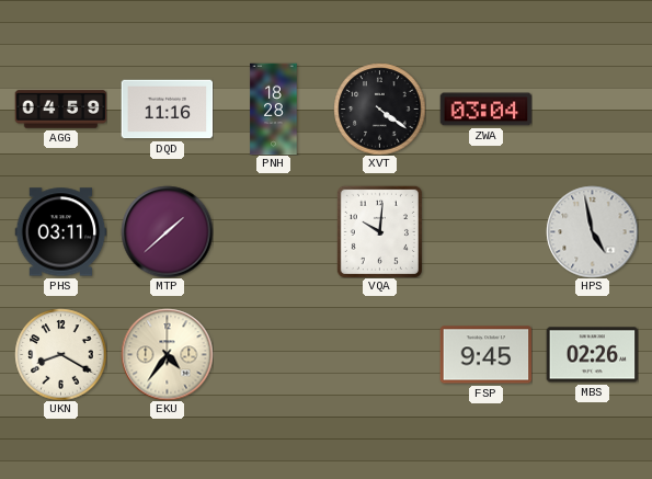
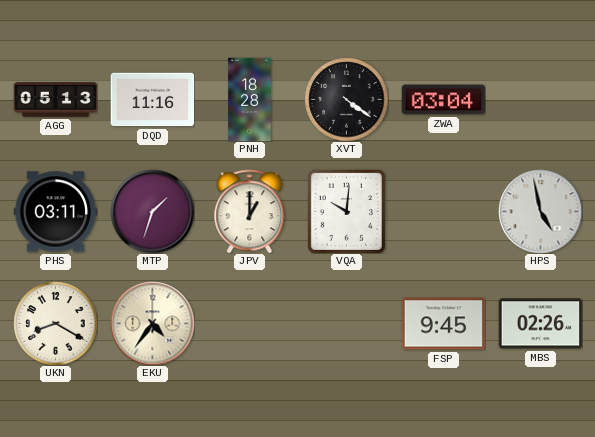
AGG: 04:59 -> 05:13
MTP: 1:38 -> 1:33
JPV: none -> 1:00
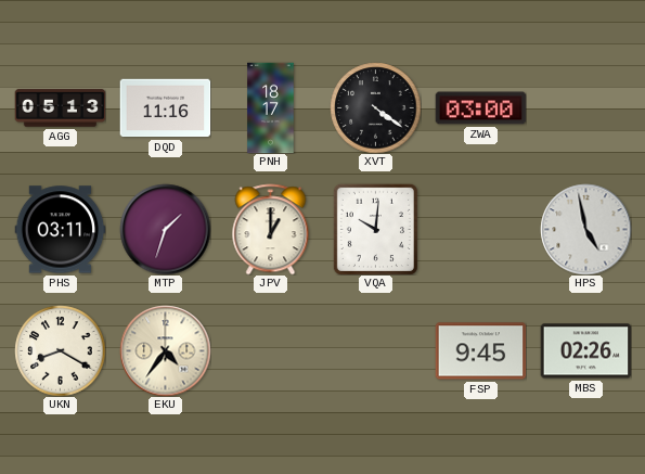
PNH: 18:28 -> 18:17
ZWA: 03:04 -> 03:00
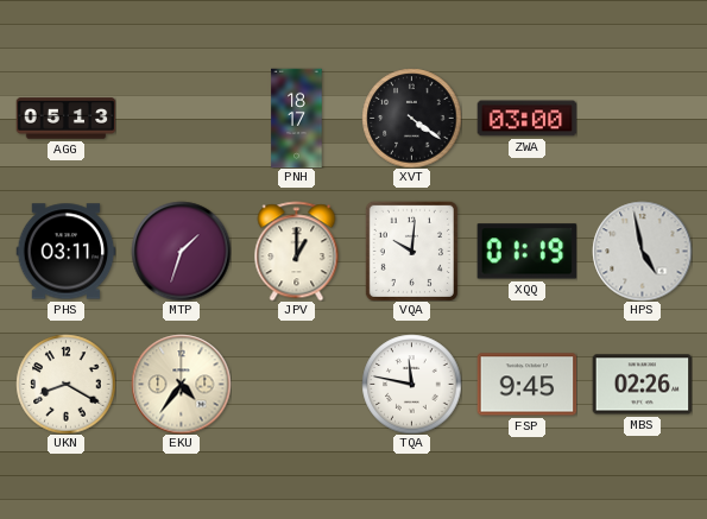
DQD: 11:16 -> none
XQQ: none -> 01:19
TQA: none -> 11:47
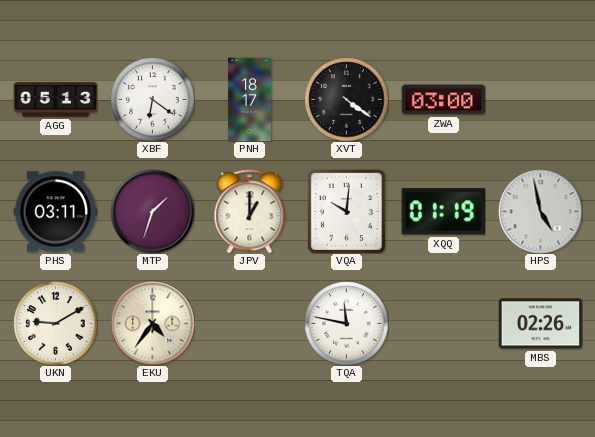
XBF: none -> 6:21
UKN: 8:20 -> 9:10
FSP: 9:45 -> none
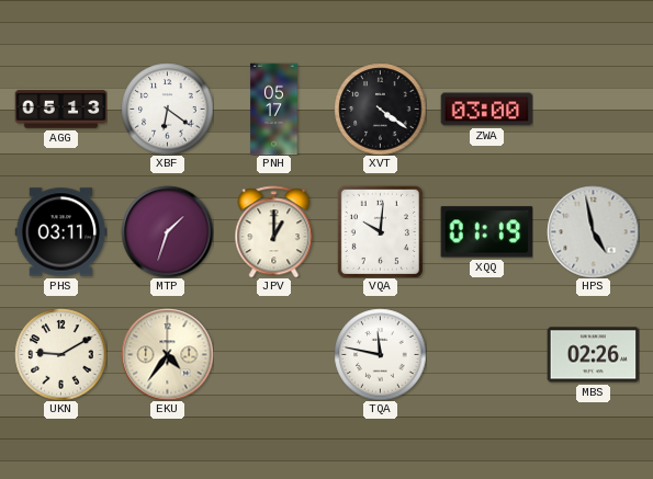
PNH: 18:17 -> 05:17
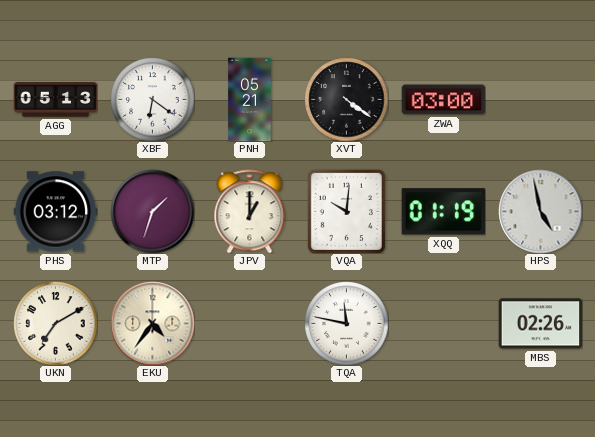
PNH: 05:17 -> 05:21
PHS: 03:11 -> 03:12
UKN: 9:10 -> 7:10
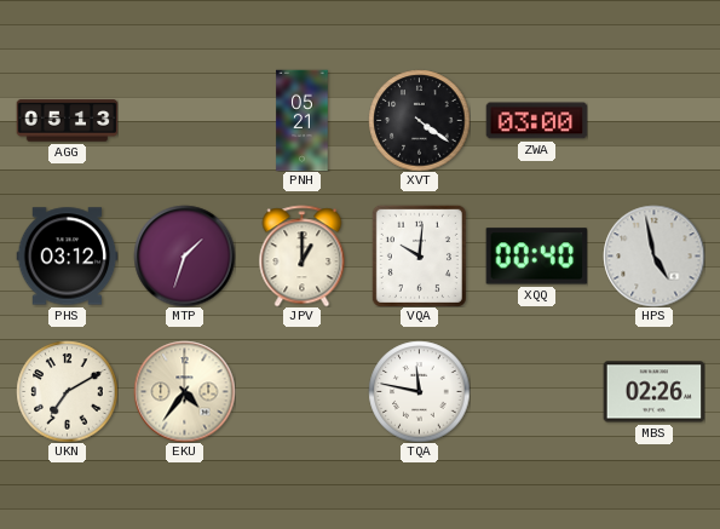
XBF: 6:21 -> none
XQQ: 01:19 -> 00:40
